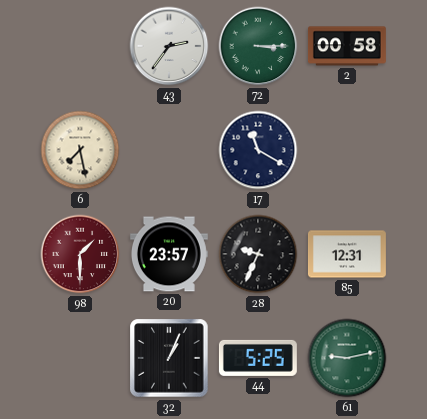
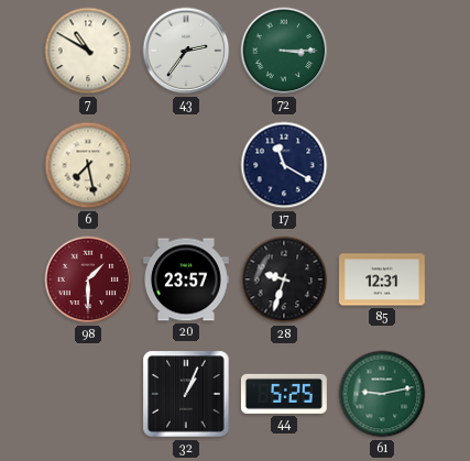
7: none -> 10:50
2: 00:58 -> none
28: 9:34 -> 9:33
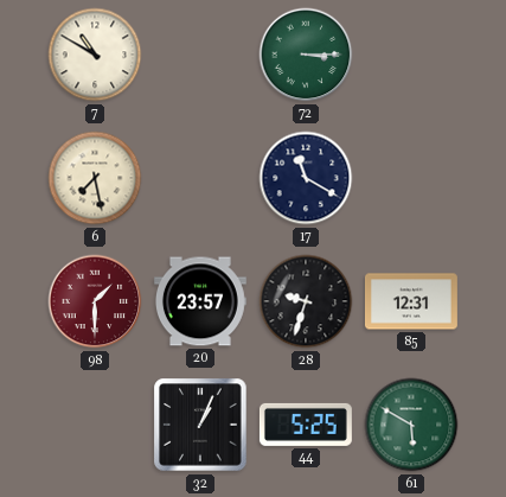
43: 2:36 -> none
61: 9:13 -> 5:50
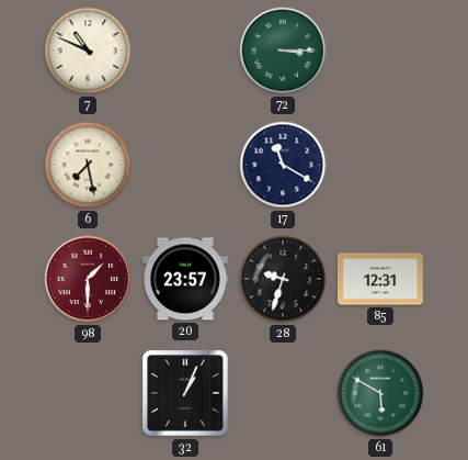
7: 10:50 -> 10:49
44: 5:25 -> none
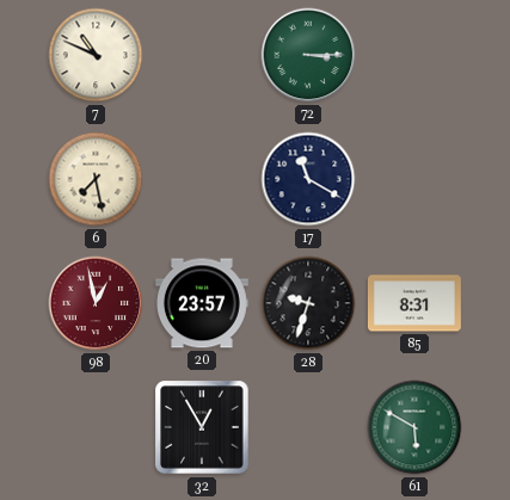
98: 1:30 -> 12:58
85: 12:31 -> 8:31
32: 1:04 -> 12:55
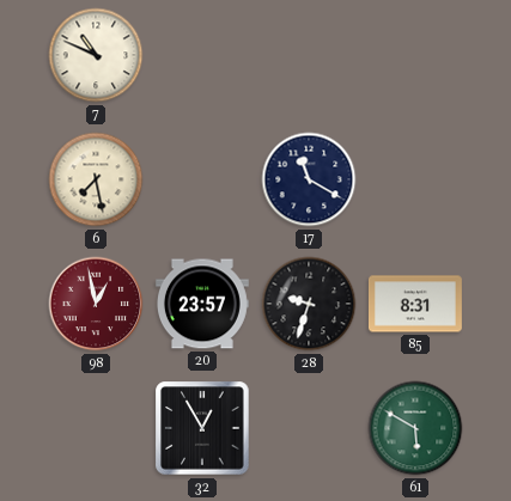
72: 3:15 -> none
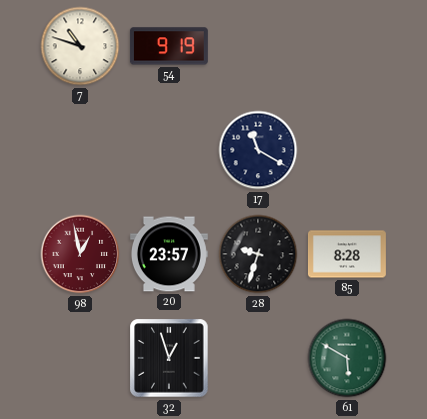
7: 10:49 -> 10:48
54: none -> 9:19
6: 7:28 -> none
85: 8:31 -> 8:28
32: 12:55 -> 12:57
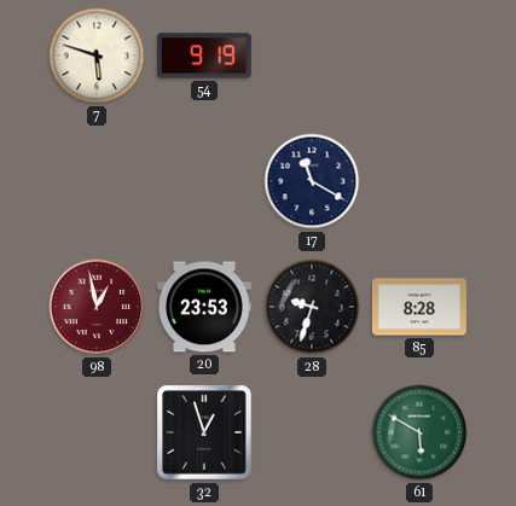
7: 10:48 -> 5:48
20: 23:57 -> 23:53
